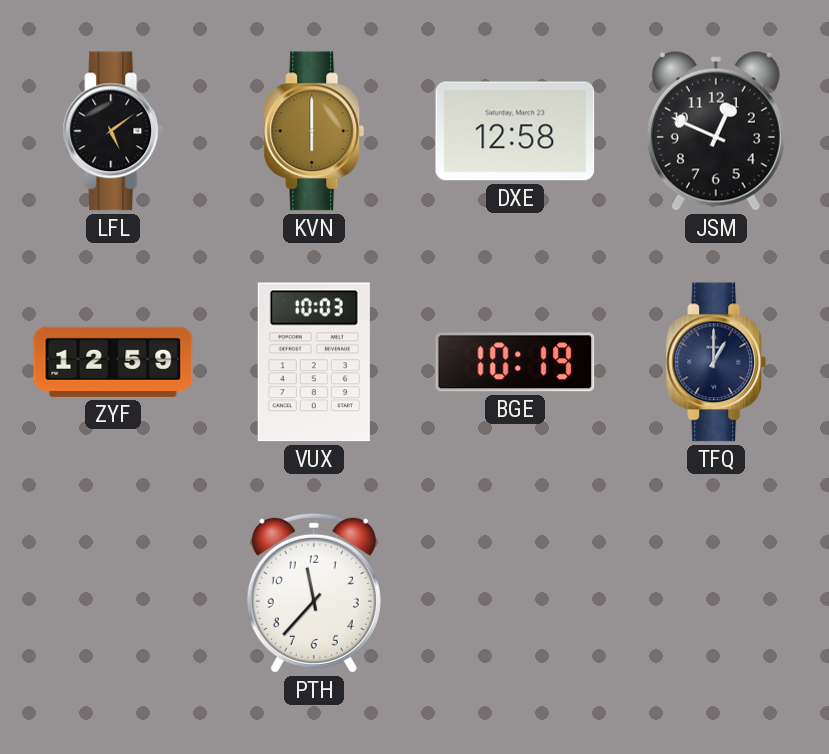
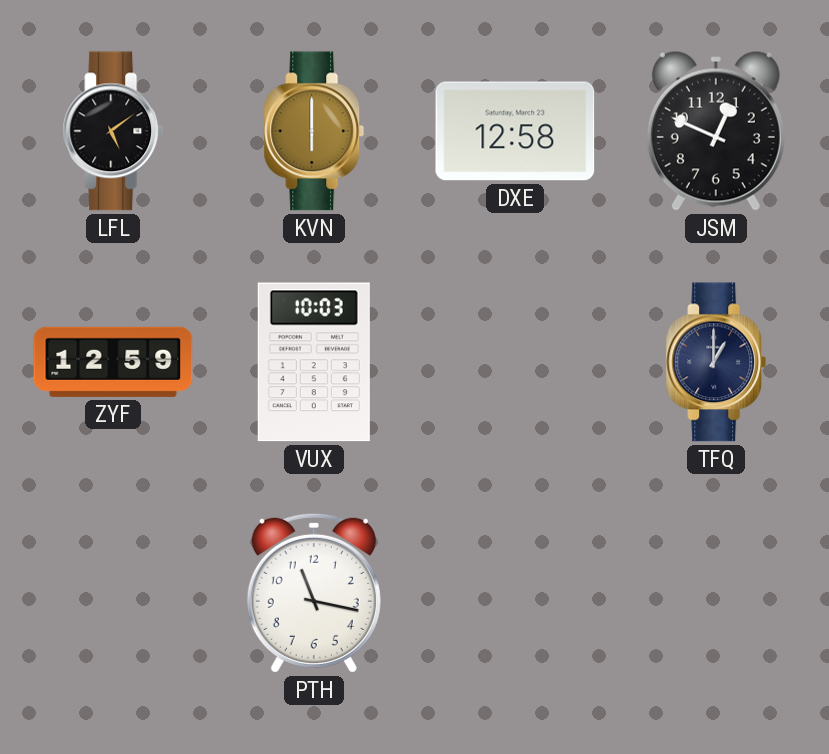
BGE: 10:19 -> none
PTH: 11:37 -> 11:17
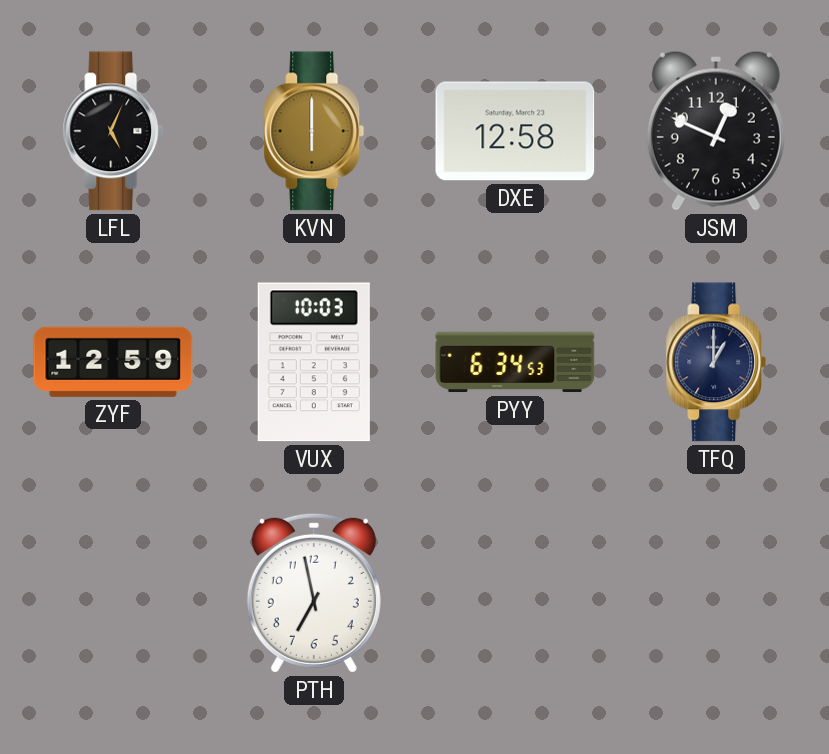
LFL: 5:09 -> 5:04
PYY: none -> 6:34
PTH: 11:17 -> 6:58
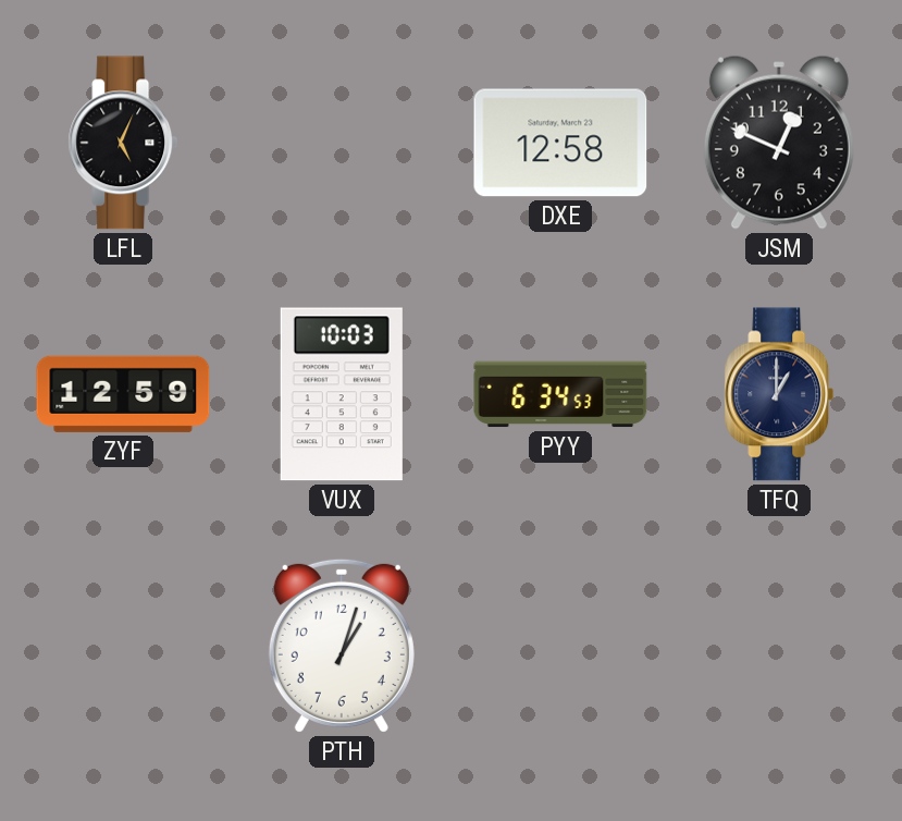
KVN: 6:00 -> none
PTH: 6:58 -> 1:03
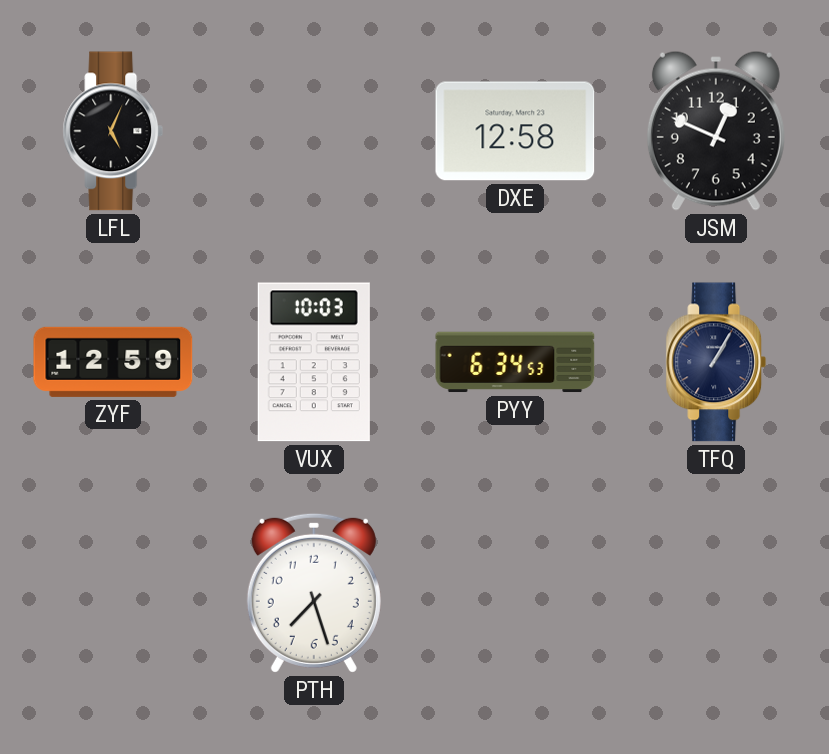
TFQ: 1:00 -> 1:05
PTH: 1:03 -> 7:27
